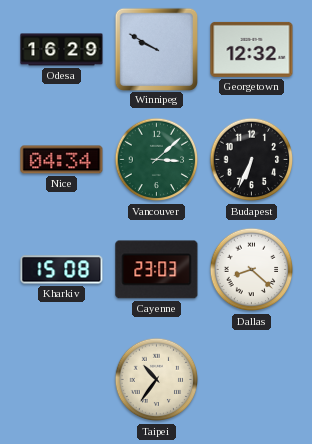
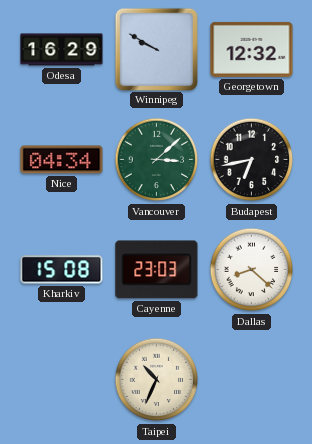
Budapest: 6:34 -> 6:43
Taipei: 10:36 -> 10:34
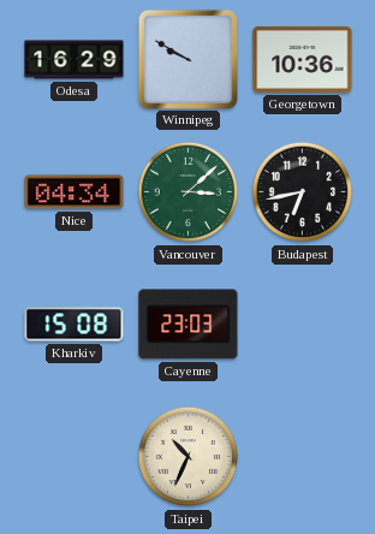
Georgetown: 12:32 -> 10:36
Dallas: 8:22 -> none
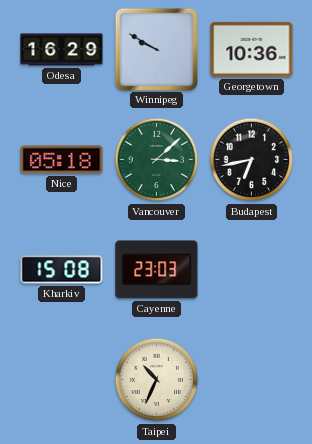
Nice: 04:34 -> 05:18
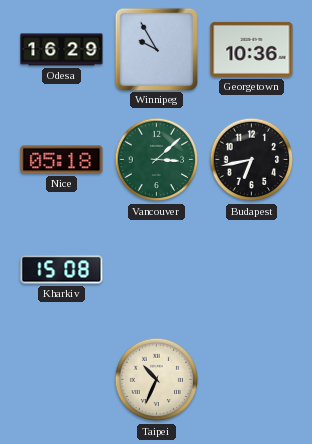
Winnipeg: 9:50 -> 9:55
Cayenne: 23:03 -> none
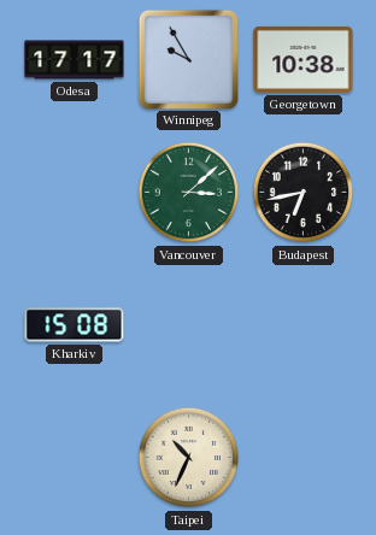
Odesa: 16:29 -> 17:17
Georgetown: 10:36 -> 10:38
Nice: 05:18 -> none
